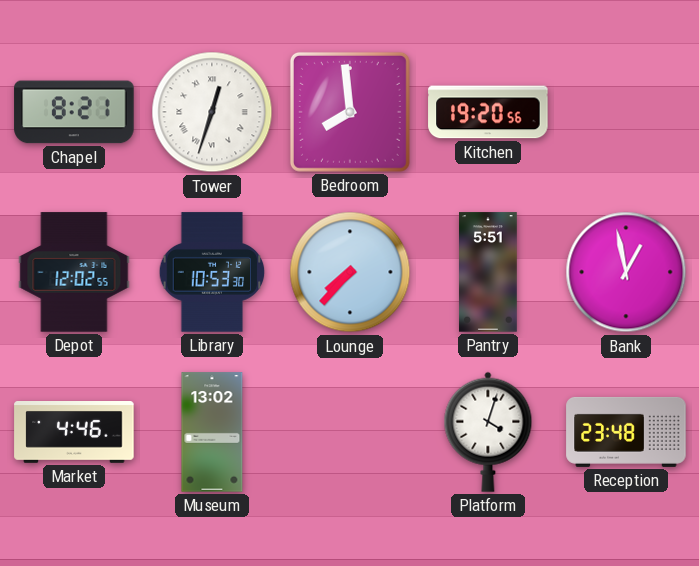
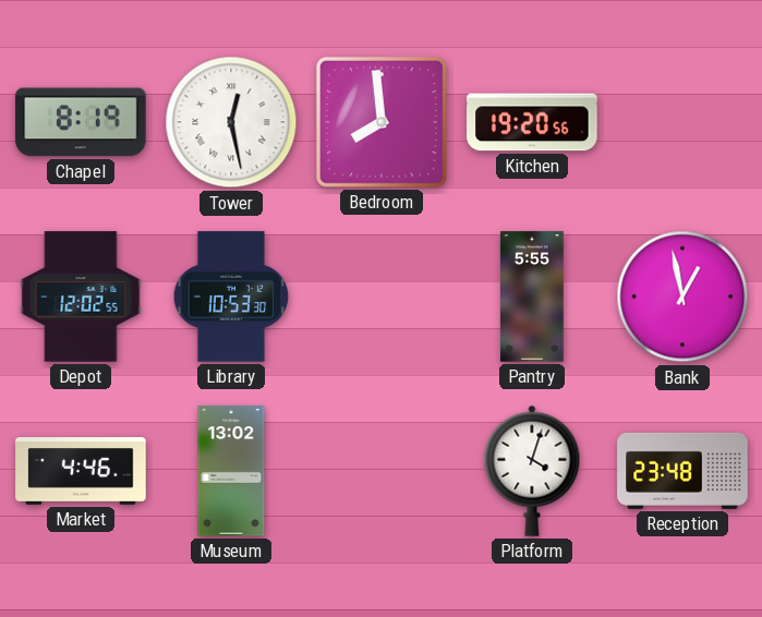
Chapel: 8:21 -> 8:19
Tower: 12:33 -> 12:28
Lounge: 7:37 -> none
Pantry: 5:51 -> 5:55
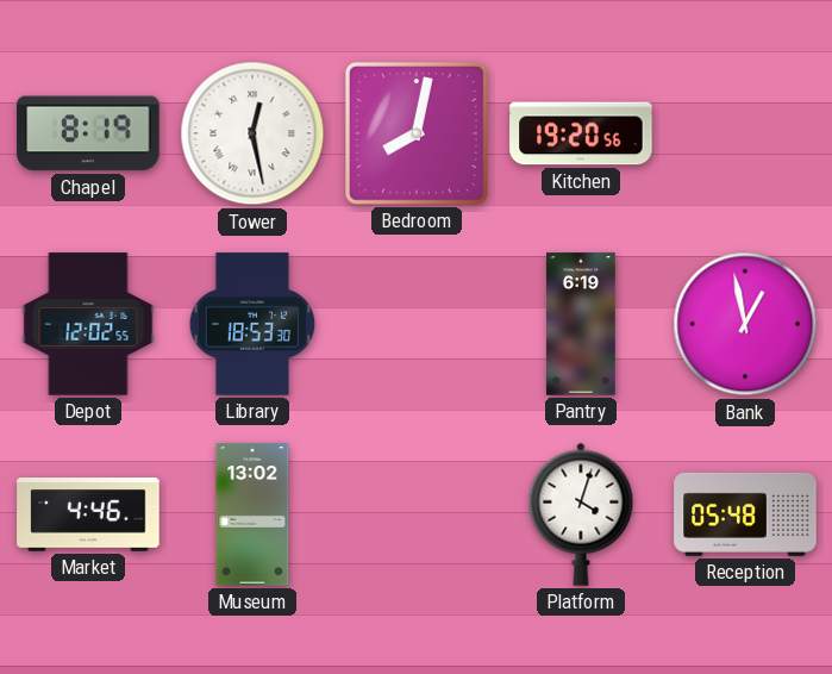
Bedroom: 7:59 -> 8:02
Library: 10:53 -> 18:53
Pantry: 5:55 -> 6:19
Reception: 23:48 -> 05:48
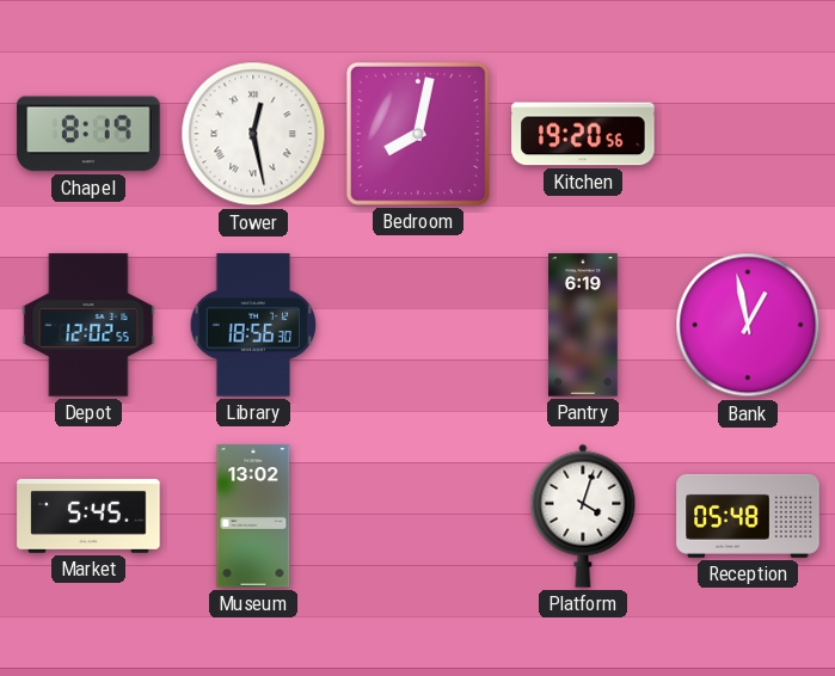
Library: 18:53 -> 18:56
Market: 4:46 -> 5:45
